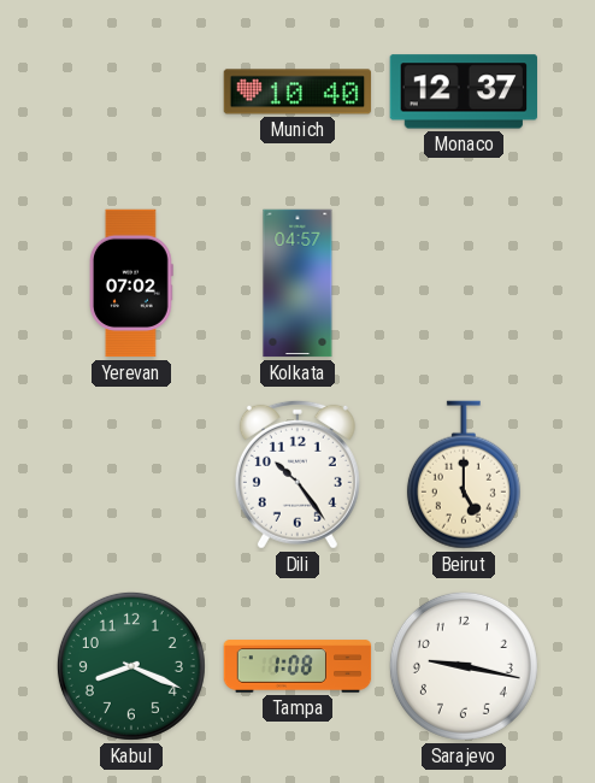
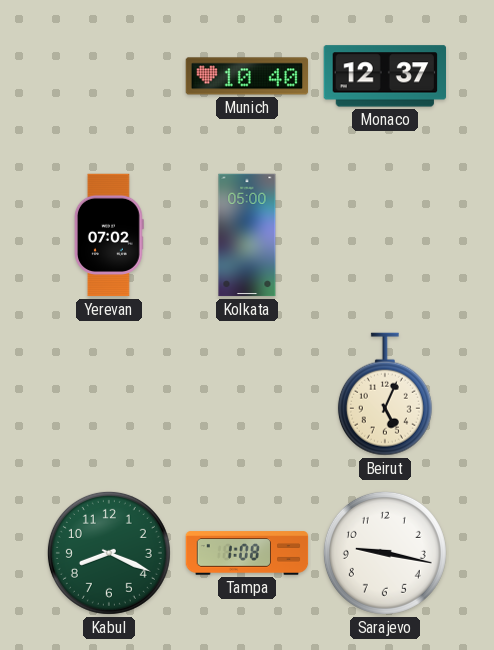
Kolkata: 04:57 -> 05:00
Dili: 10:24 -> none
Beirut: 5:00 -> 5:04
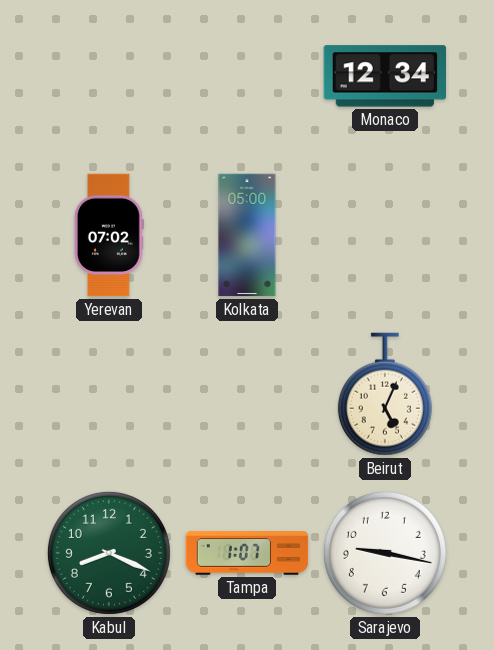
Munich: 10:40 -> none
Monaco: 12:37 -> 12:34
Tampa: 1:08 -> 1:07
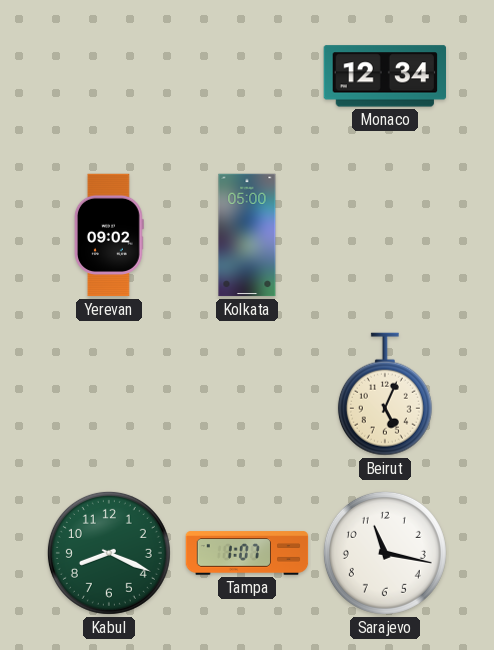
Yerevan: 07:02 -> 09:02
Sarajevo: 9:17 -> 11:17
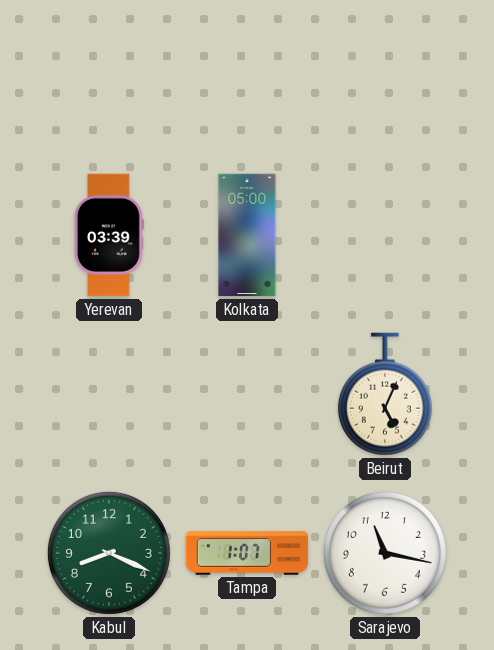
Monaco: 12:34 -> none
Yerevan: 09:02 -> 03:39
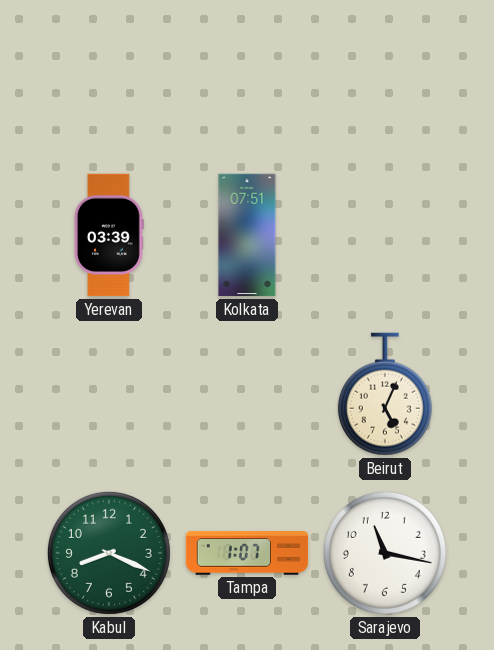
Kolkata: 05:00 -> 07:51
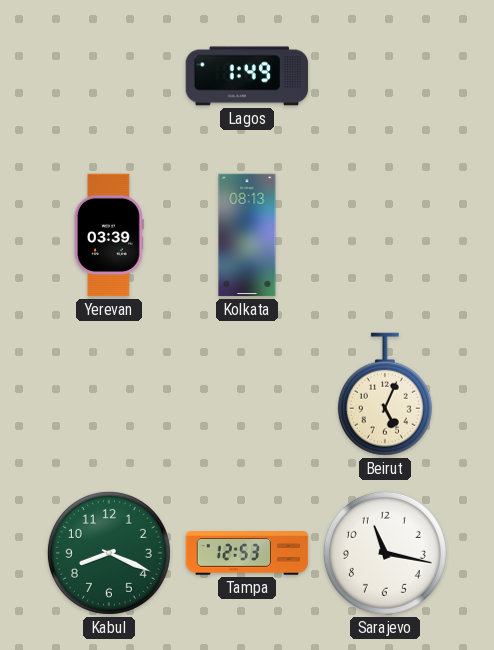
Lagos: none -> 1:49
Kolkata: 07:51 -> 08:13
Tampa: 1:07 -> 12:53
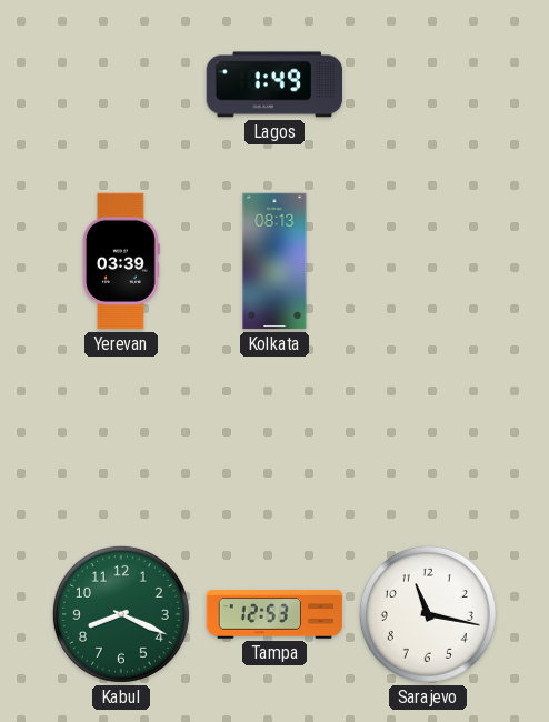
Beirut: 5:04 -> none
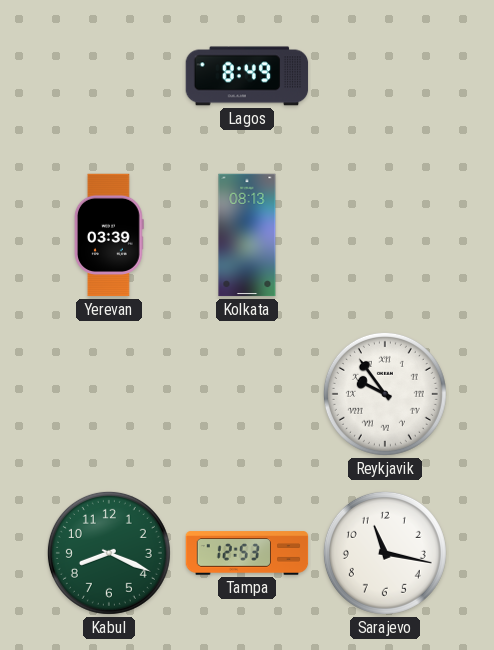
Lagos: 1:49 -> 8:49
Reykjavik: none -> 9:54
